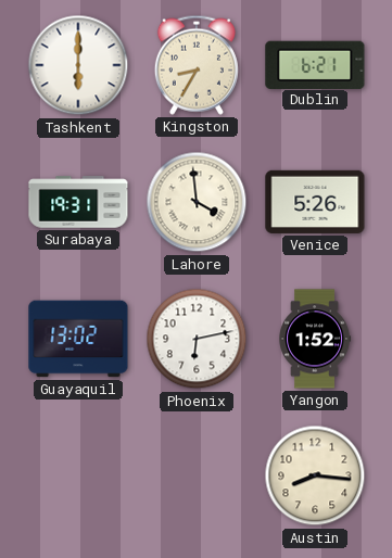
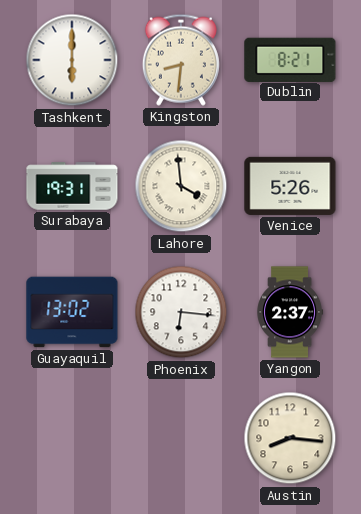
Kingston: 8:35 -> 8:31
Dublin: 6:21 -> 8:21
Phoenix: 6:13 -> 6:16
Yangon: 1:52 -> 2:37
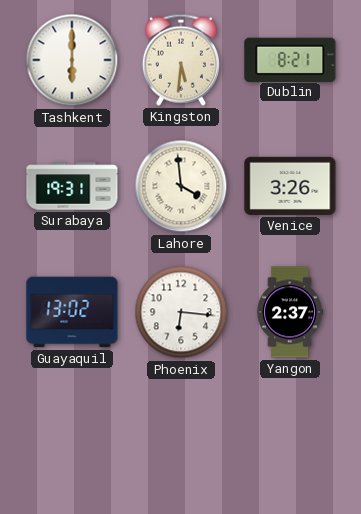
Kingston: 8:31 -> 5:31
Venice: 5:26 -> 3:26
Austin: 8:16 -> none
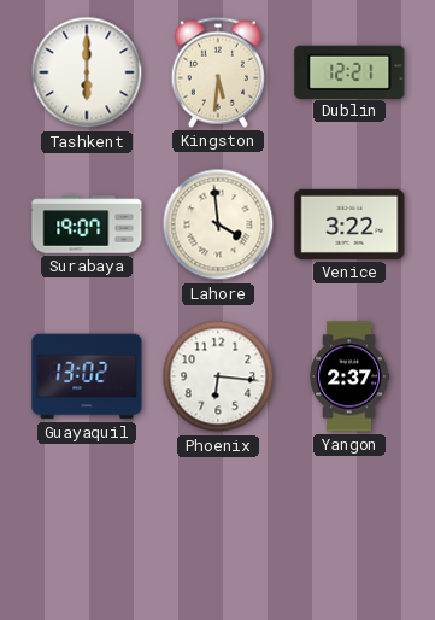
Dublin: 8:21 -> 12:21
Surabaya: 19:31 -> 19:07
Venice: 3:26 -> 3:22
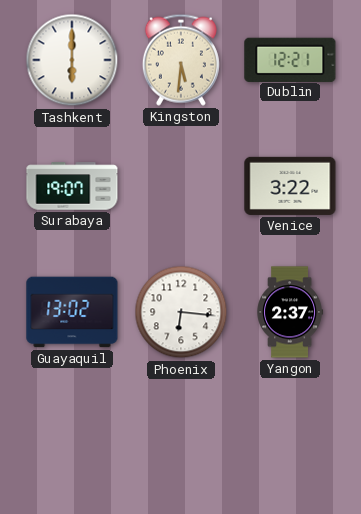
Lahore: 3:59 -> none
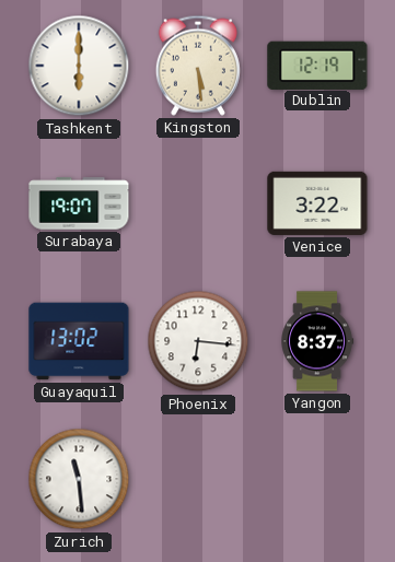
Kingston: 5:31 -> 5:29
Dublin: 12:21 -> 12:19
Yangon: 2:37 -> 8:37
Zurich: none -> 11:29
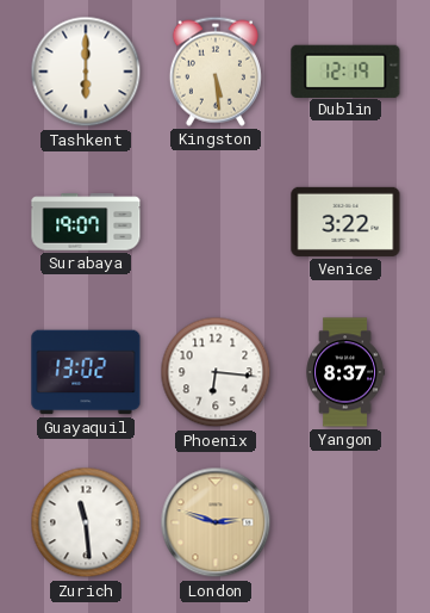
London: none -> 2:48
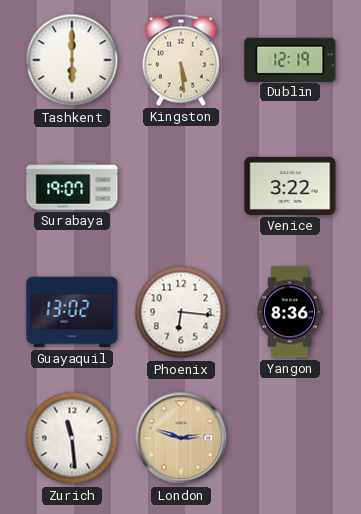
Yangon: 8:37 -> 8:36
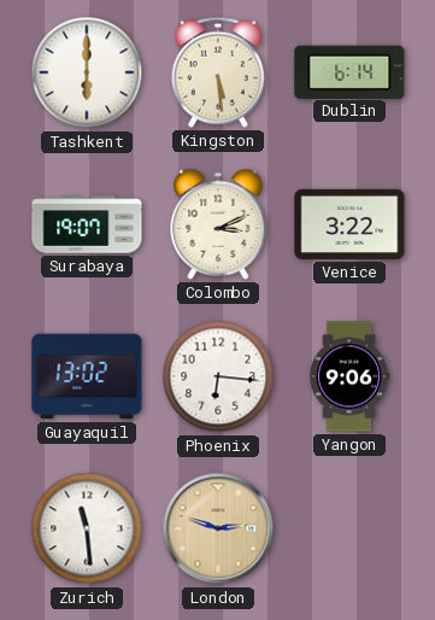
Dublin: 12:19 -> 6:14
Colombo: none -> 3:11
Yangon: 8:36 -> 9:06
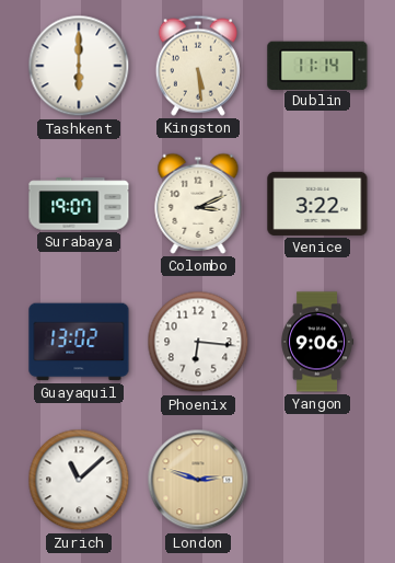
Dublin: 6:14 -> 11:14
Zurich: 11:29 -> 11:08
